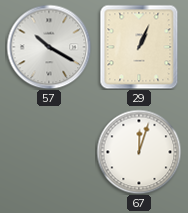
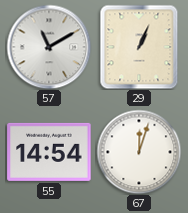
57: 10:20 -> 11:10
55: none -> 14:54
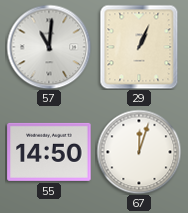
57: 11:10 -> 11:01
55: 14:54 -> 14:50
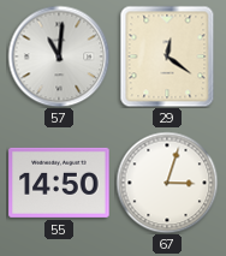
29: 1:04 -> 12:21
67: 12:03 -> 3:03
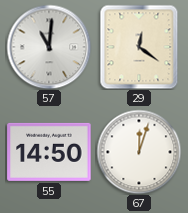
67: 3:03 -> 12:03
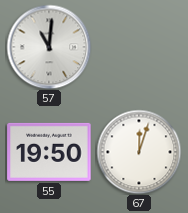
29: 12:21 -> none
55: 14:50 -> 19:50
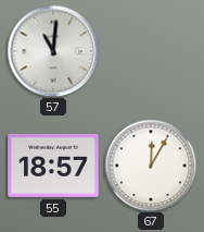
55: 19:50 -> 18:57
67: 12:03 -> 12:05
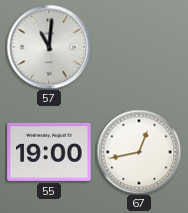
55: 18:57 -> 19:00
67: 12:05 -> 12:43
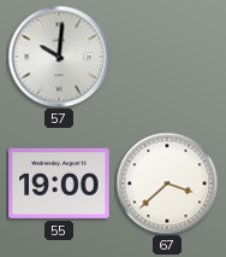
57: 11:01 -> 10:01
67: 12:43 -> 3:38
